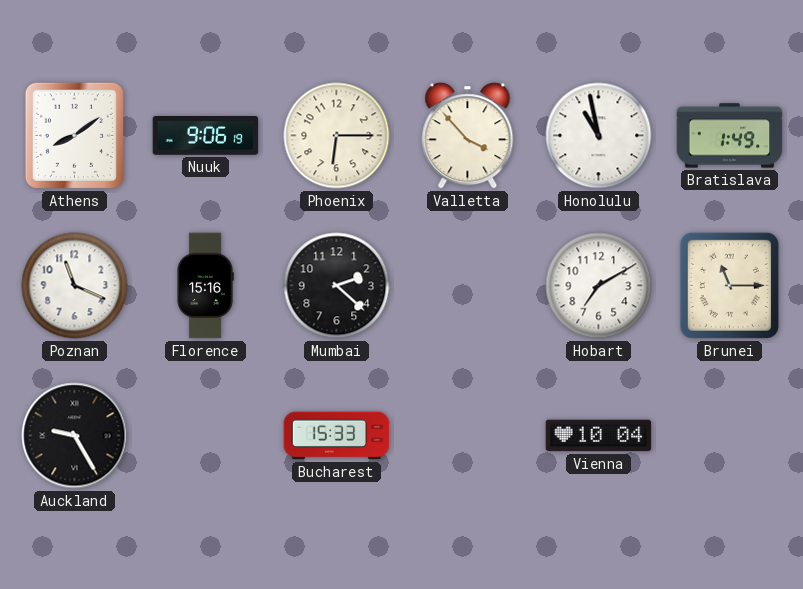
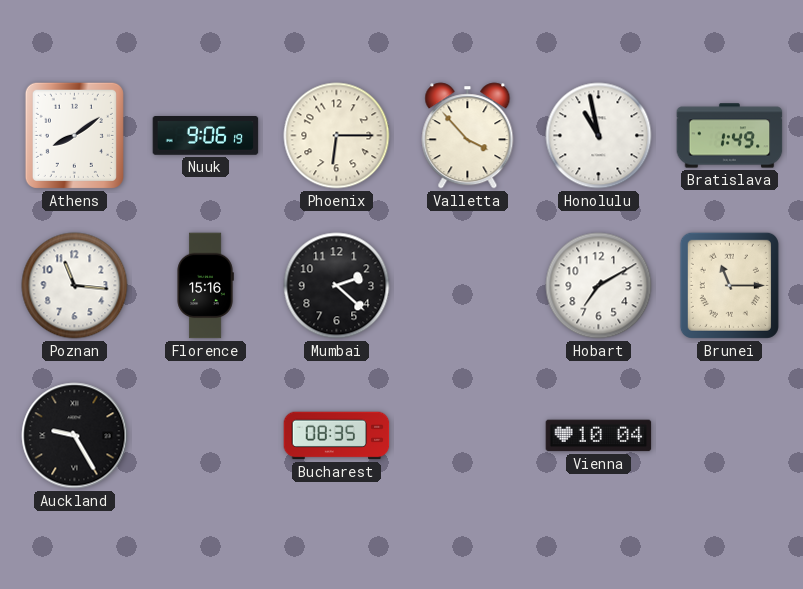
Poznan: 11:19 -> 11:16
Bucharest: 15:33 -> 08:35
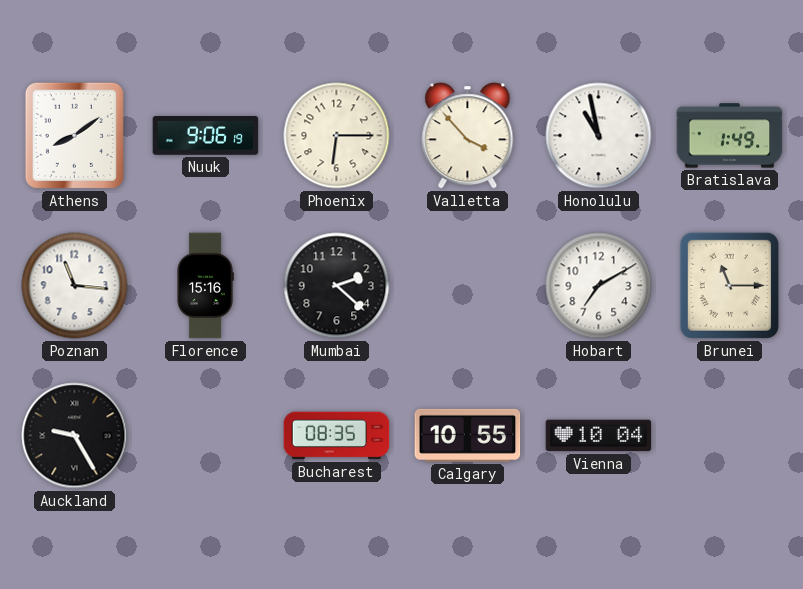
Calgary: none -> 10:55
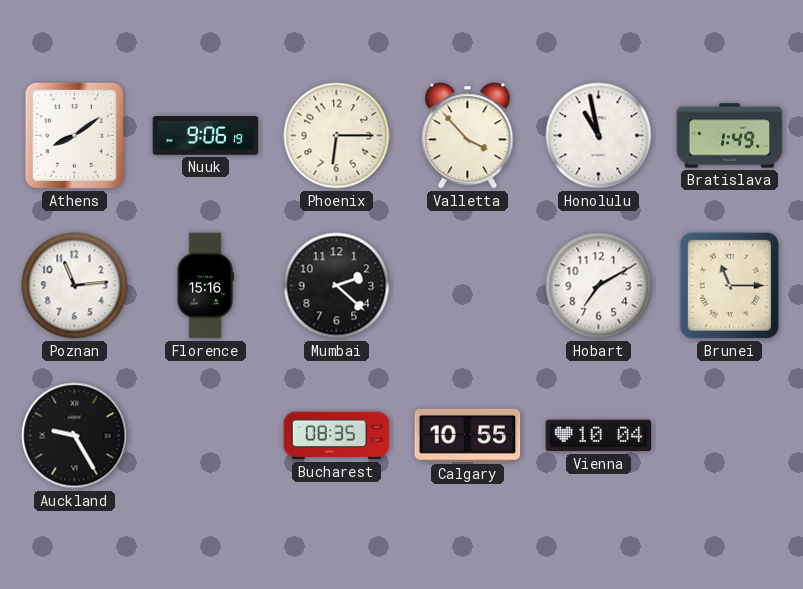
Poznan: 11:16 -> 11:14
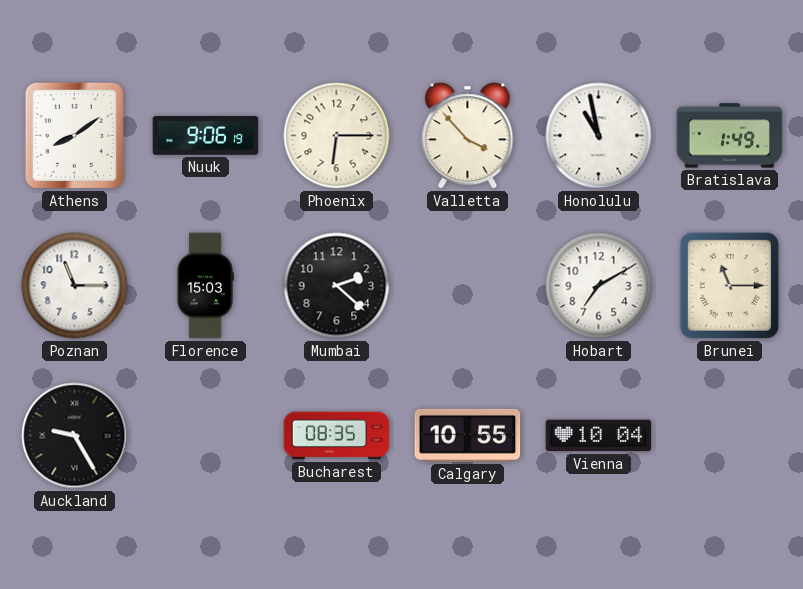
Poznan: 11:14 -> 11:15
Florence: 15:16 -> 15:03
